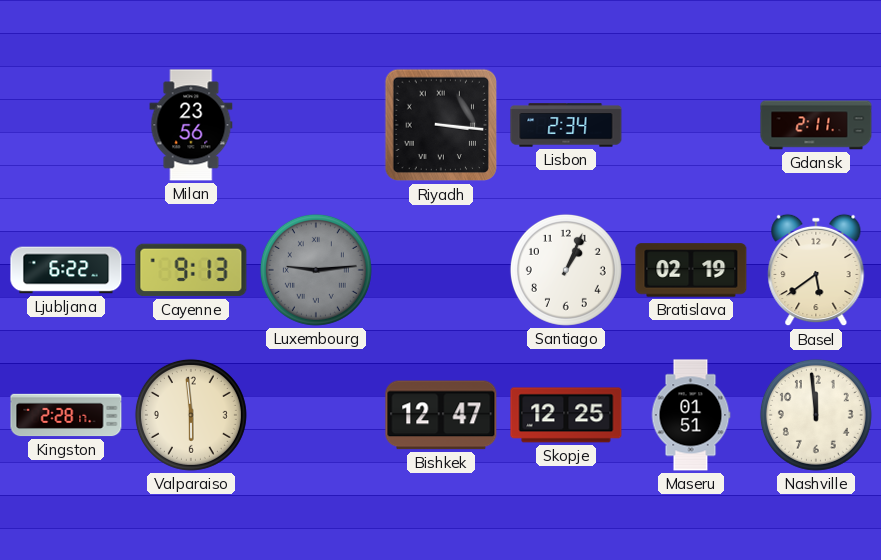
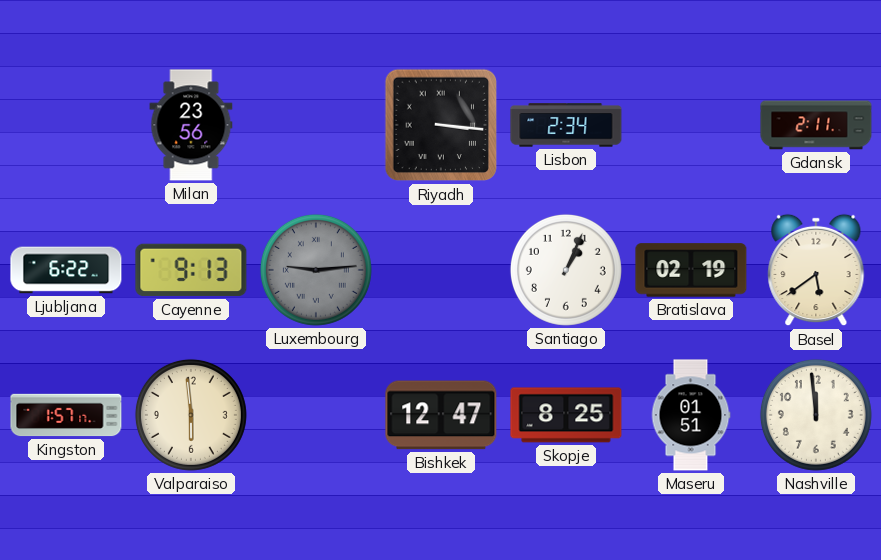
Kingston: 2:28 -> 1:57
Skopje: 12:25 -> 8:25
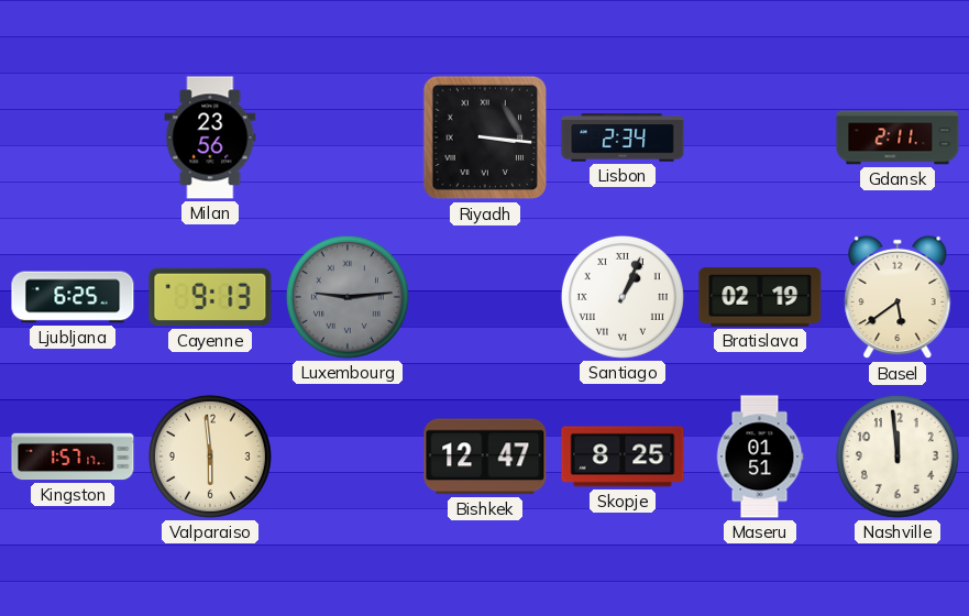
Ljubljana: 6:22 -> 6:25
Santiago numerals: Arabic -> Roman
